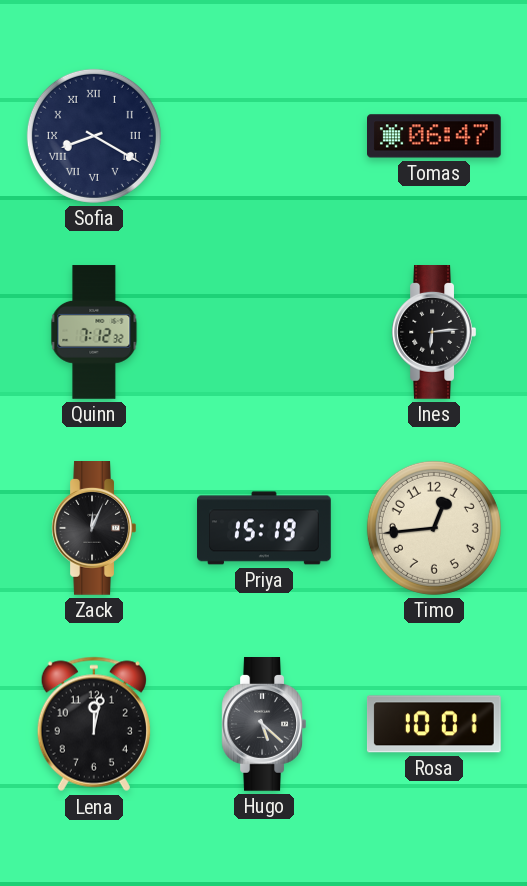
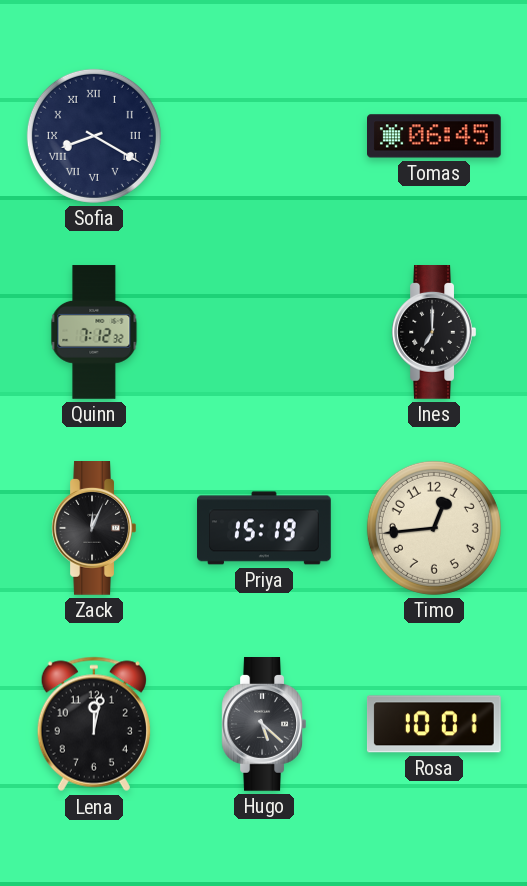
Tomas: 06:47 -> 06:45
Ines: 6:14 -> 7:00
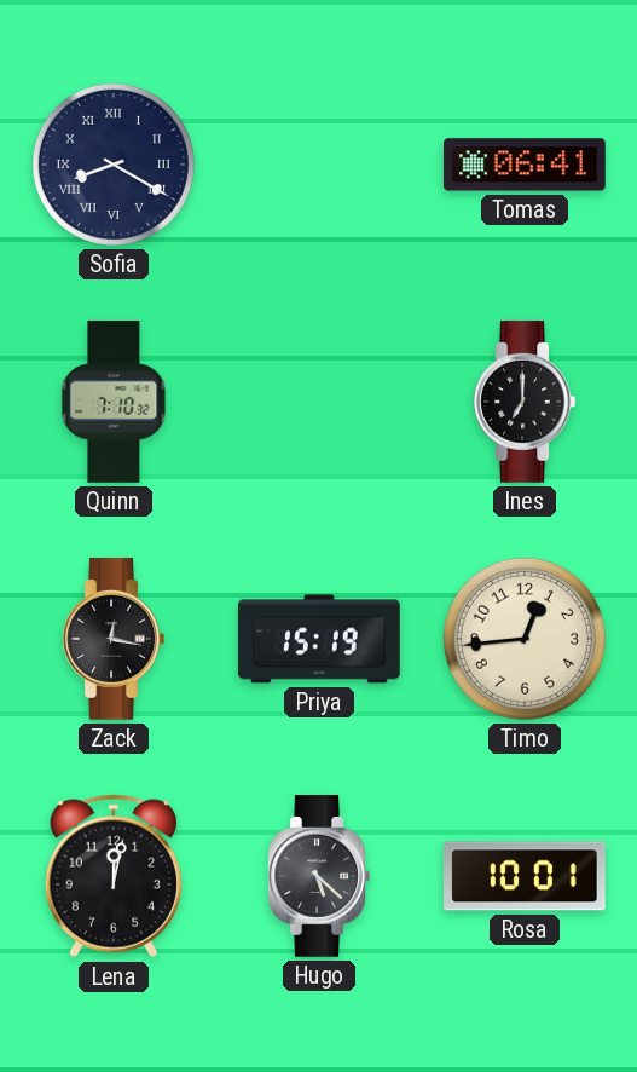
Tomas: 06:45 -> 06:41
Quinn: 7:12 -> 7:10
Zack: 12:04 -> 12:17
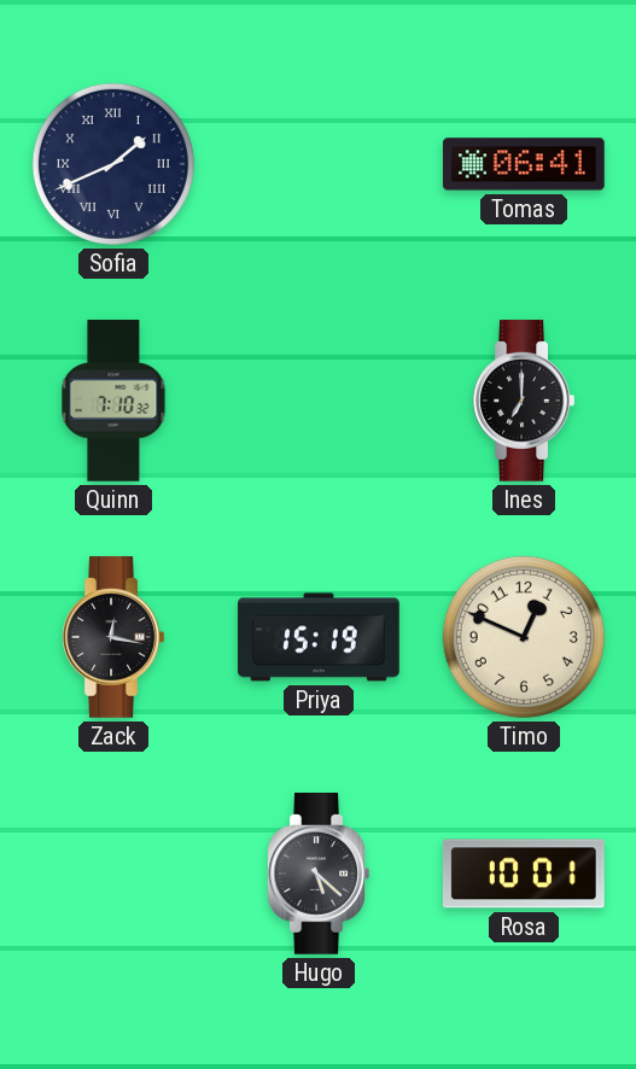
Sofia: 8:20 -> 1:41
Timo: 12:44 -> 12:49
Lena: 12:02 -> none
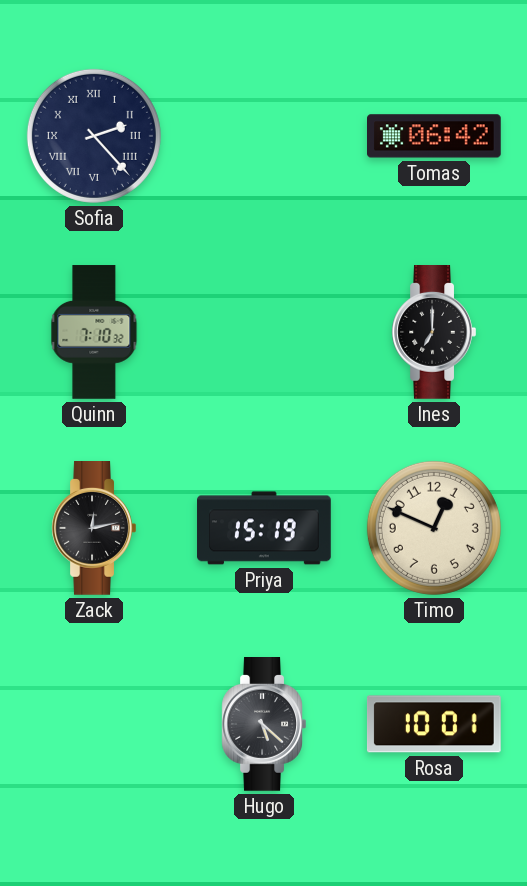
Sofia: 1:41 -> 2:23
Tomas: 06:41 -> 06:42
Zack: 12:17 -> 12:13
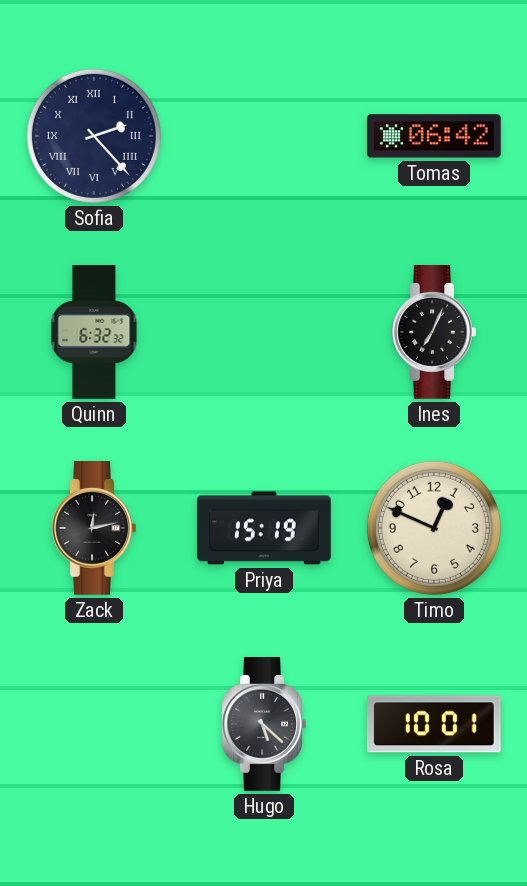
Quinn: 7:10 -> 6:32
Ines: 7:00 -> 7:04
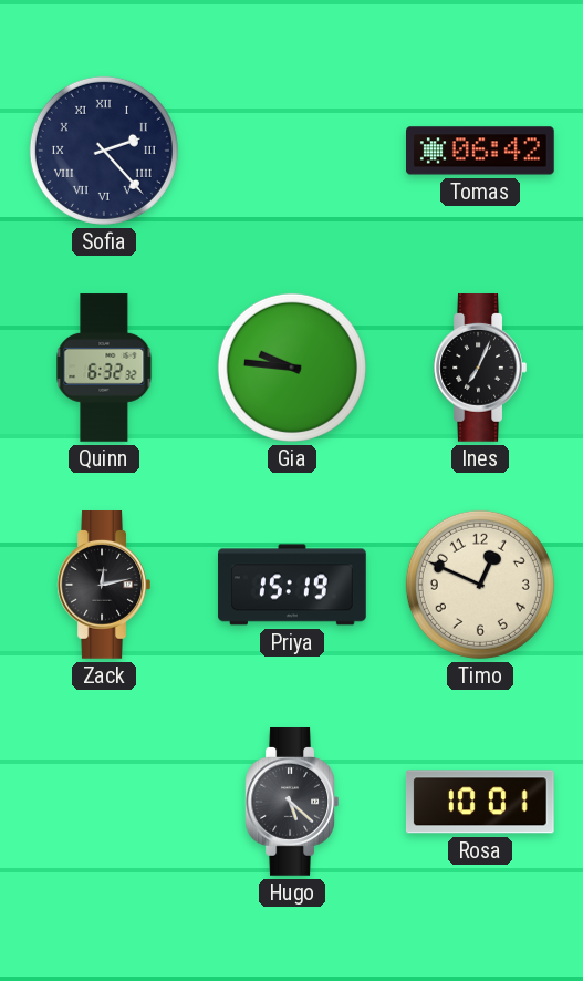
Gia: none -> 9:46
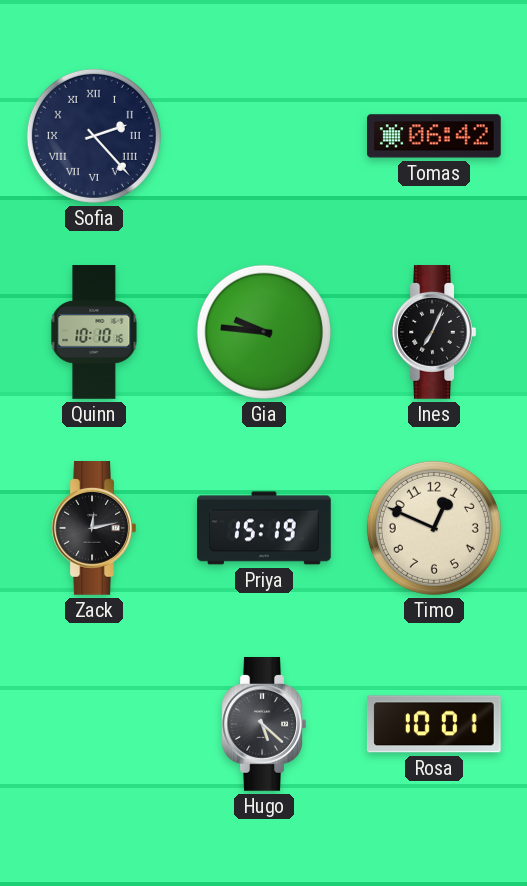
Quinn: 6:32 -> 10:10
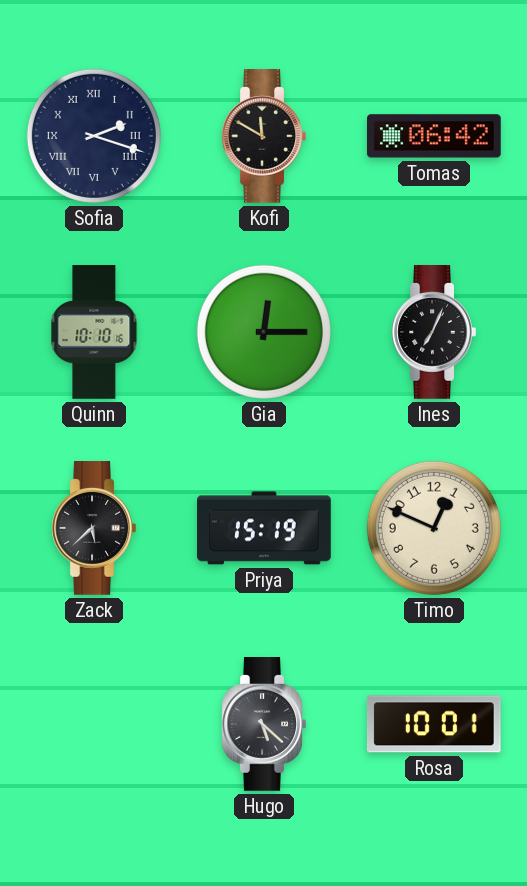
Sofia: 2:23 -> 2:18
Kofi: none -> 11:50
Gia: 9:46 -> 12:15
Zack: 12:13 -> 5:38
